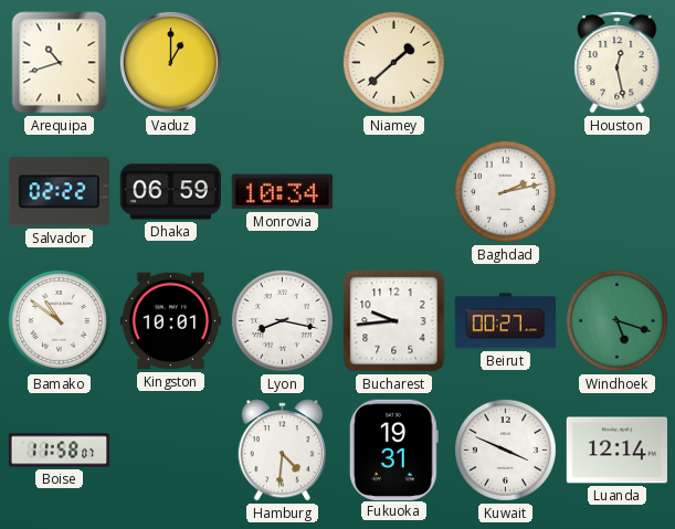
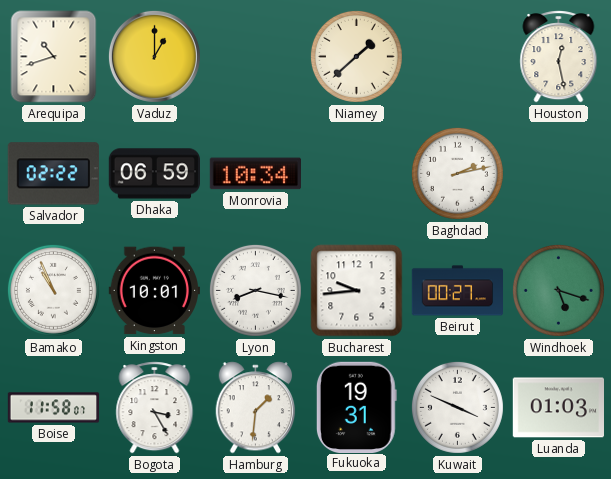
Bamako: 10:51 -> 10:56
Bogota: none -> 3:25
Hamburg: 4:31 -> 1:31
Luanda: 12:14 -> 01:03
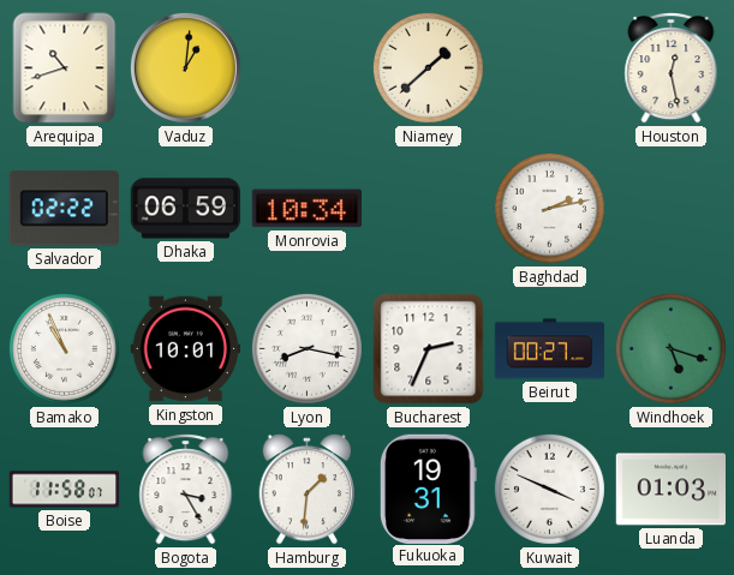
Vaduz: 1:00 -> 1:01
Bucharest: 9:44 -> 2:34
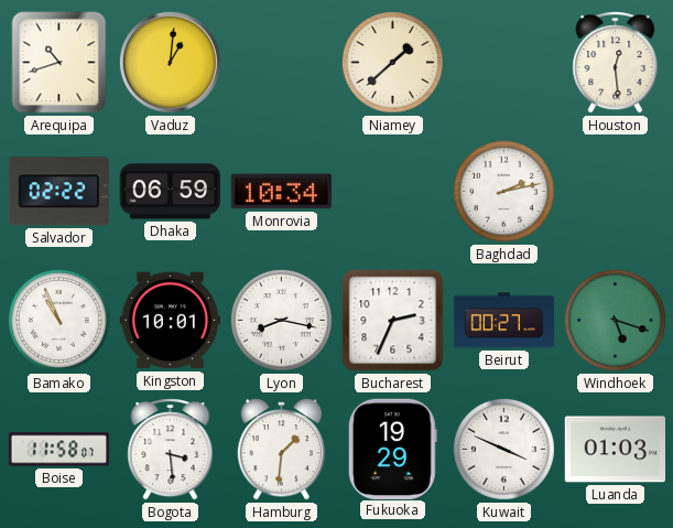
Houston: 12:28 -> 12:29
Bogota: 3:25 -> 3:29
Fukuoka: 19:31 -> 19:29
